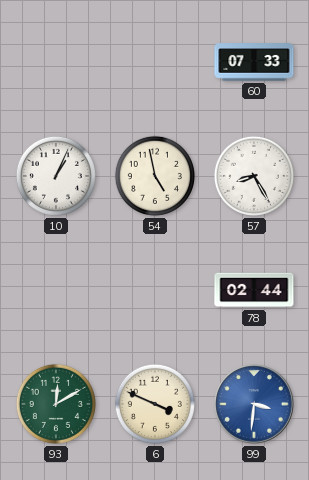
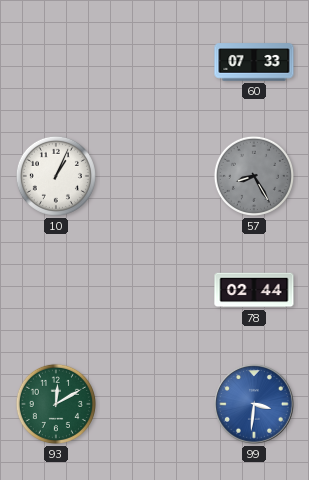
54: 4:58 -> none
57 dial: white -> grey
6: 3:49 -> none
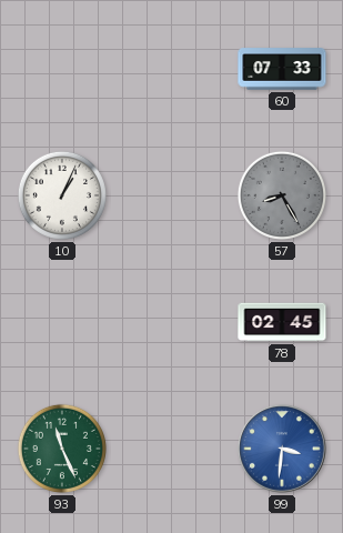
78: 02:44 -> 02:45
93: 12:10 -> 11:26
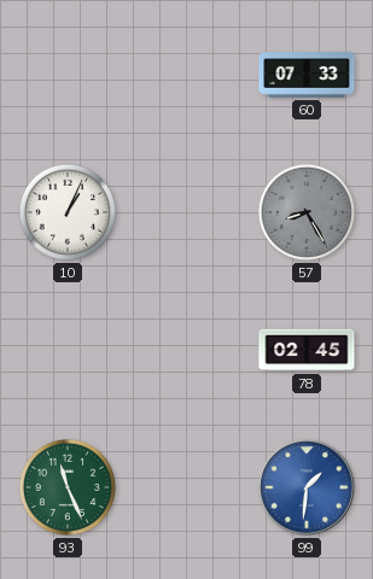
99: 3:31 -> 1:31
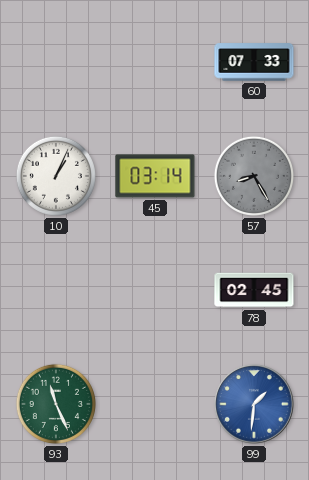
45: none -> 03:14
